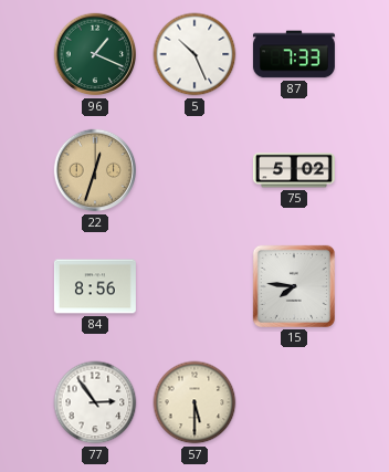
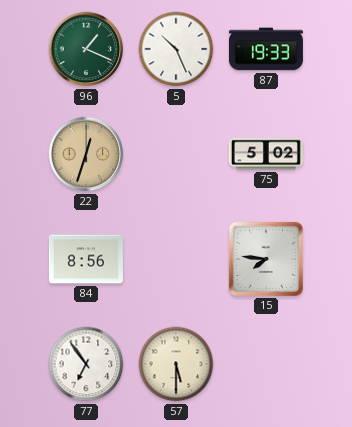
87: 7:33 -> 19:33
77: 2:54 -> 6:54
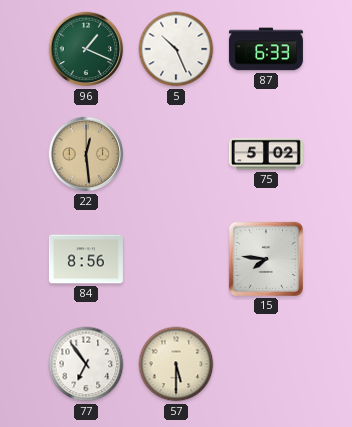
87: 19:33 -> 6:33
22: 12:33 -> 12:29
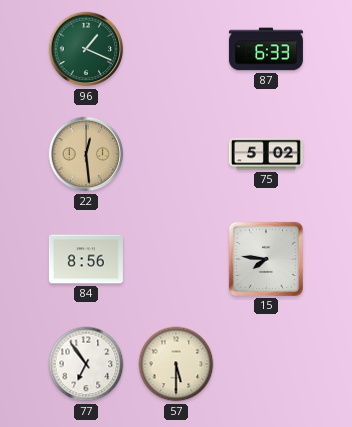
5: 10:26 -> none
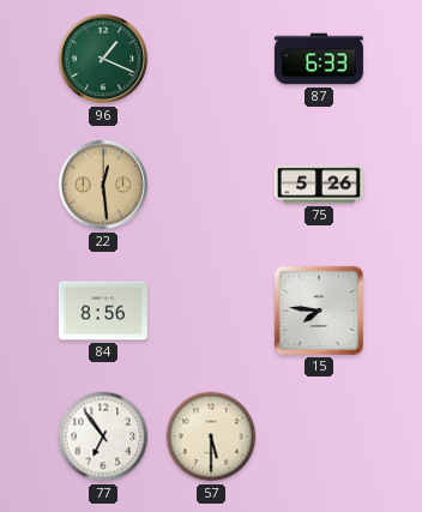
75: 5:02 -> 5:26
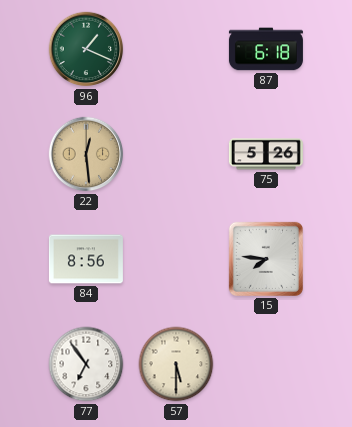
87: 6:33 -> 6:18
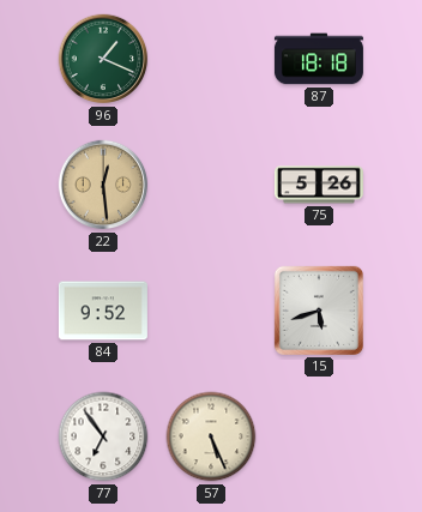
87: 6:18 -> 18:18
84: 8:56 -> 9:52
15: 7:46 -> 5:42
57: 5:30 -> 5:26
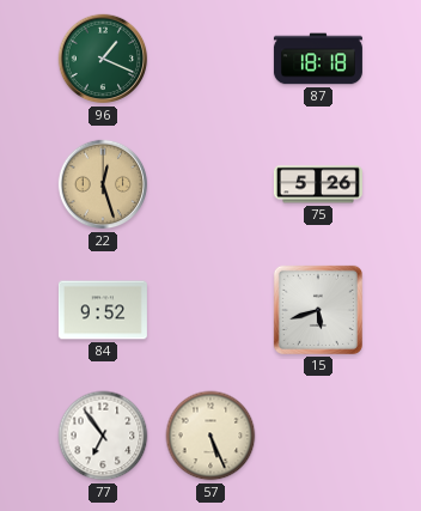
22: 12:29 -> 12:27
